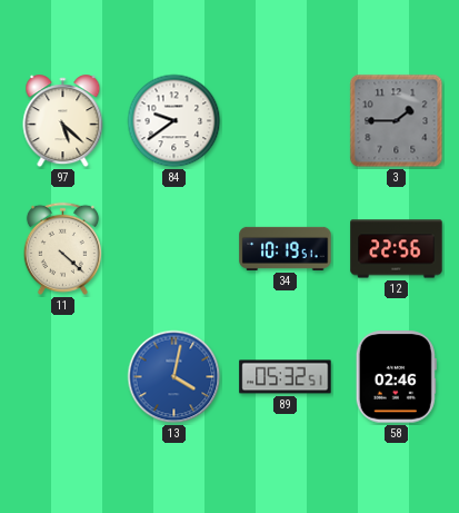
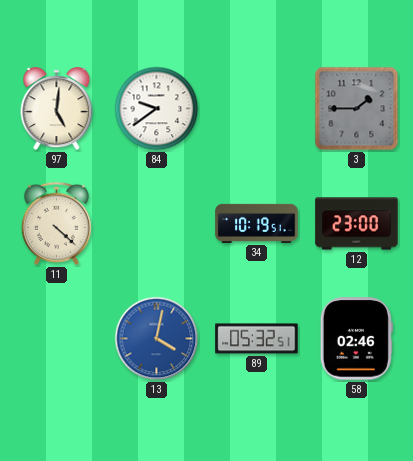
97: 5:22 -> 5:01
12: 22:56 -> 23:00
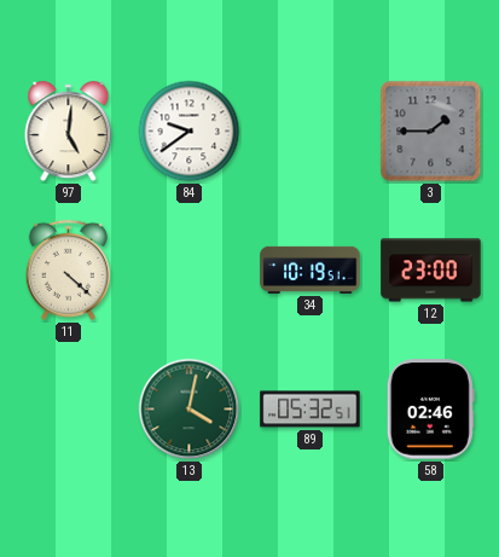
13 dial: blue -> green
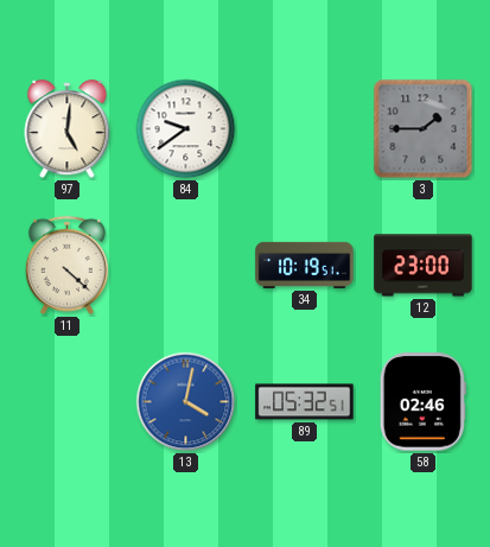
13 dial: green -> blue
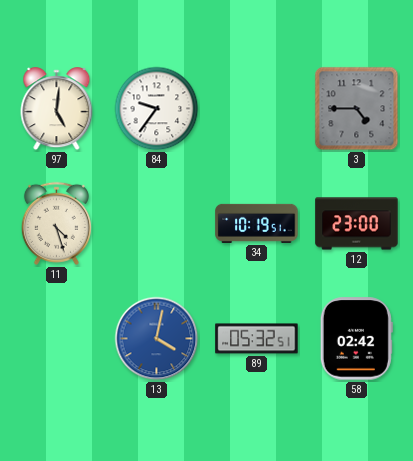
84: 9:39 -> 9:36
3: 1:45 -> 4:45
11: 4:22 -> 4:27
58: 02:46 -> 02:42
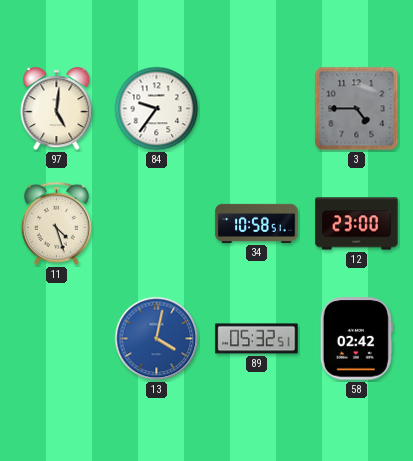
34: 10:19 -> 10:58
